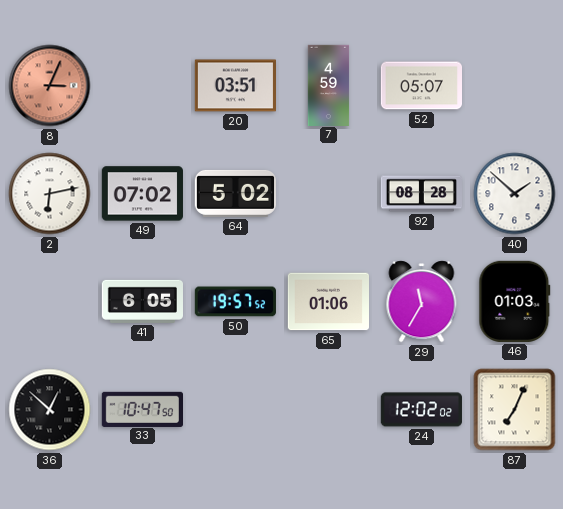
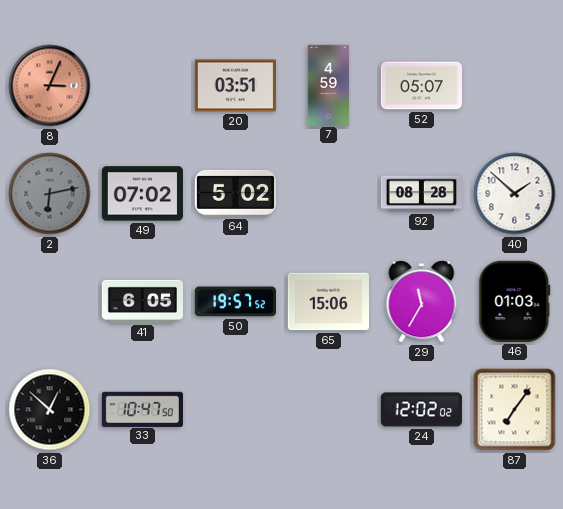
2 dial: white -> grey
65: 01:06 -> 15:06
87: 7:04 -> 7:06
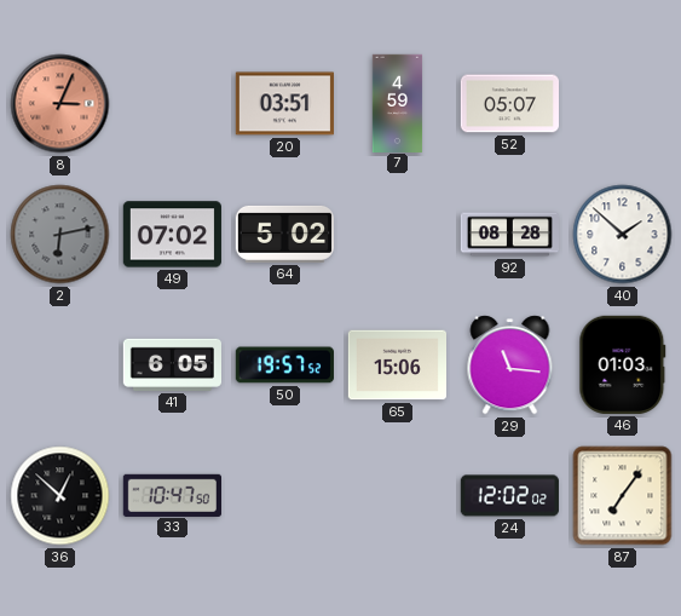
29: 11:35 -> 11:16
